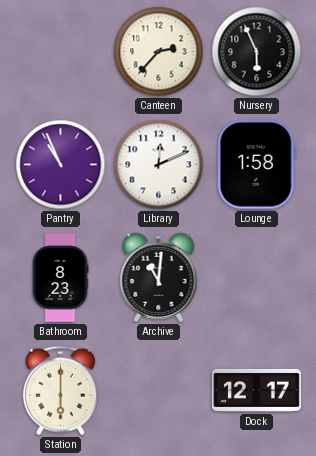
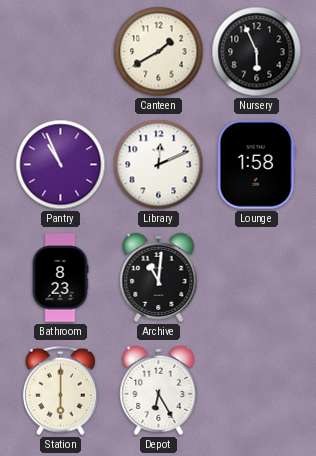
Canteen: 2:37 -> 1:40
Depot: none -> 6:25
Dock: 12:17 -> none
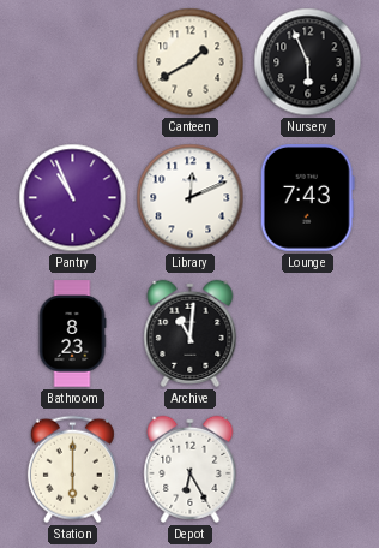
Lounge: 1:58 -> 7:43
